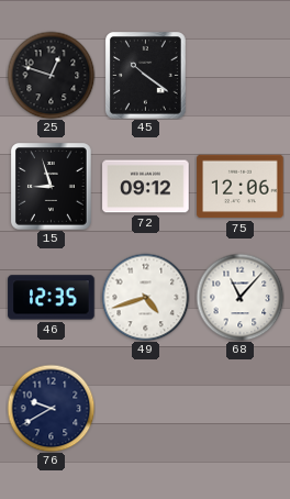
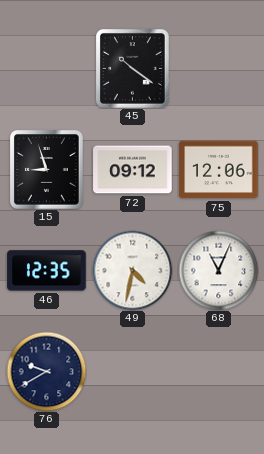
25: 12:48 -> none
49: 4:42 -> 4:32
68: 11:07 -> 11:04
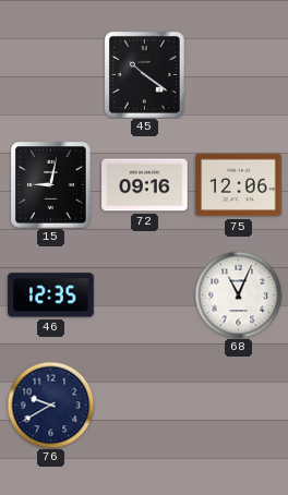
15: 8:57 -> 9:02
72: 09:12 -> 09:16
49: 4:32 -> none
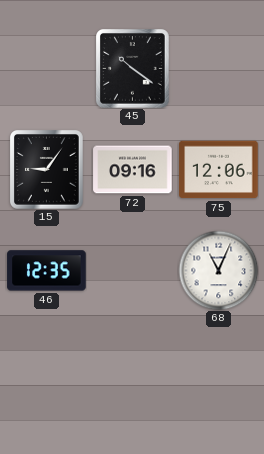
15: 9:02 -> 9:06
76: 9:40 -> none
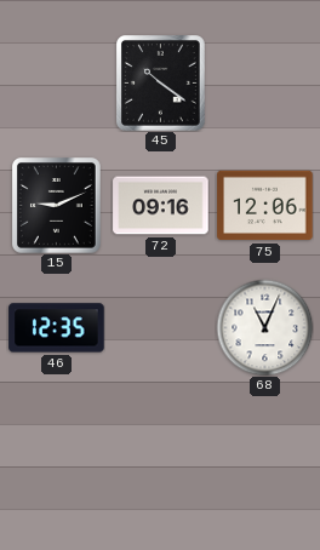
15: 9:06 -> 9:11
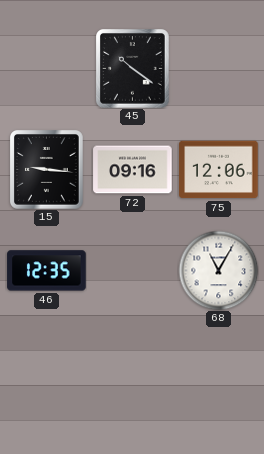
15: 9:11 -> 9:16
68: 11:04 -> 11:05
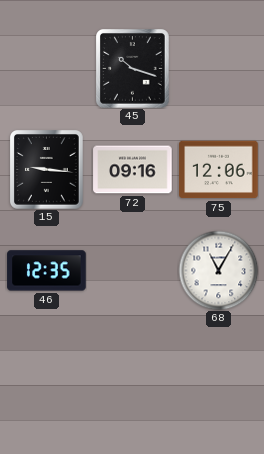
45: 10:21 -> 10:18
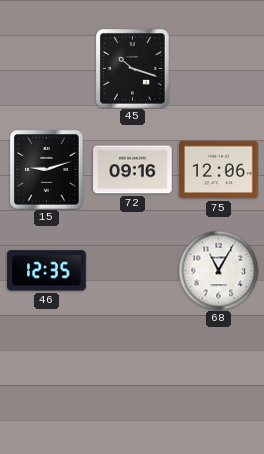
15: 9:16 -> 9:12
